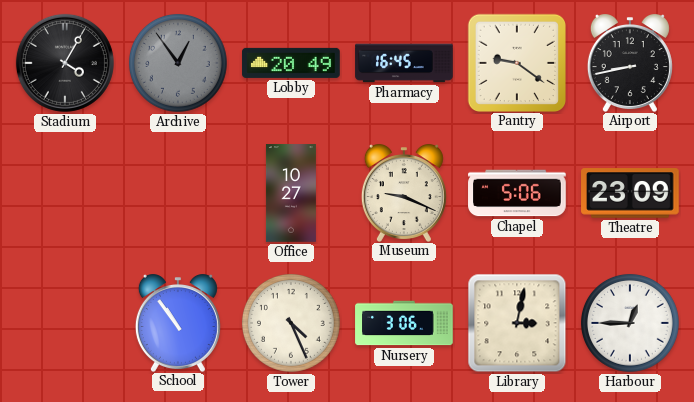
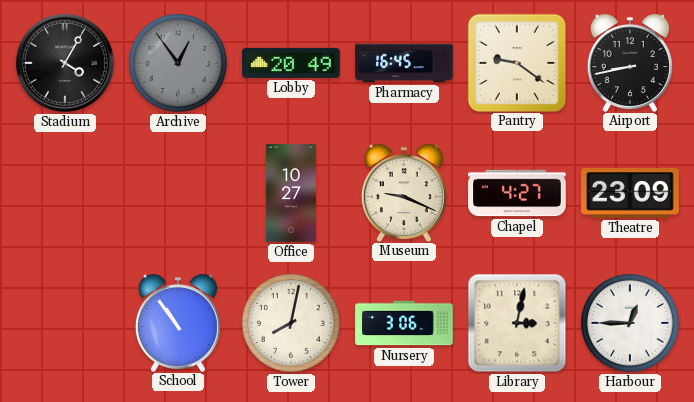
Chapel: 5:06 -> 4:27
Tower: 4:26 -> 8:02
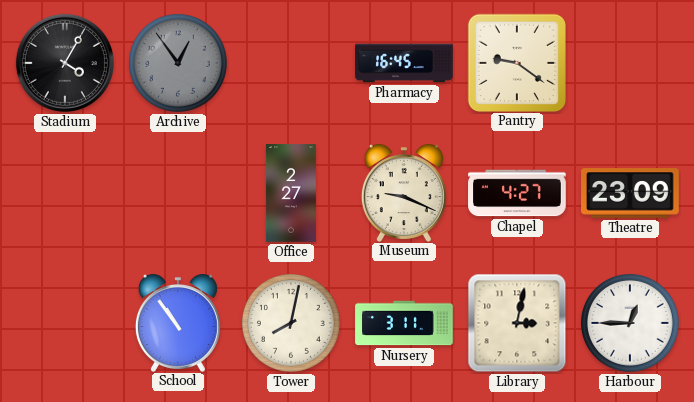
Lobby: 20:49 -> none
Airport: 8:43 -> none
Office: 10:27 -> 2:27
Nursery: 3:06 -> 3:11
